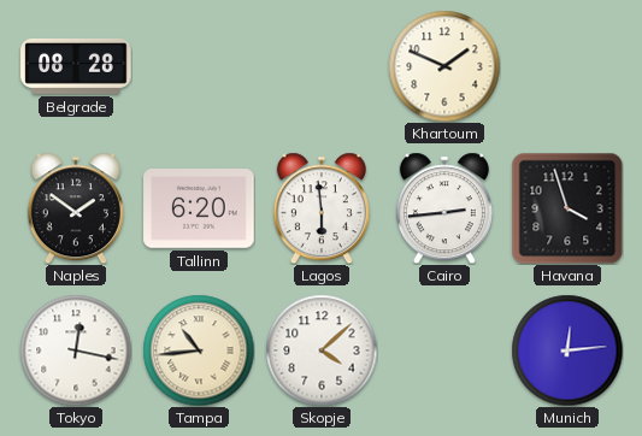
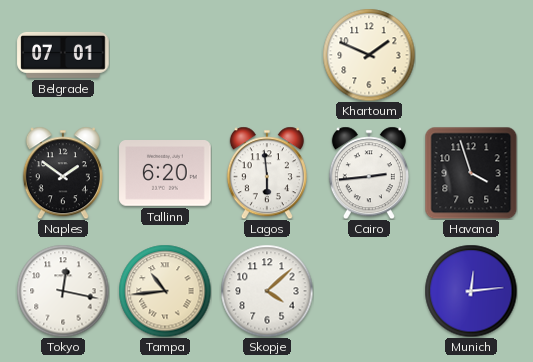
Belgrade: 08:28 -> 07:01
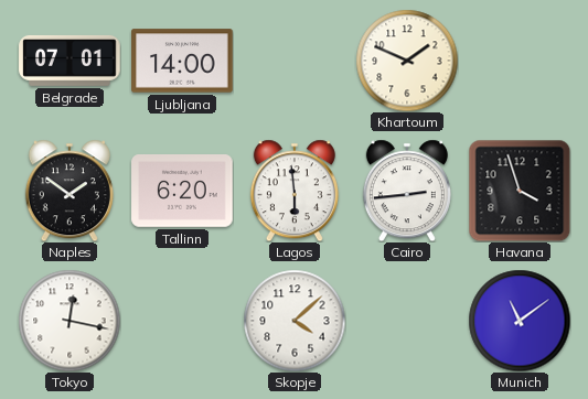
Ljubljana: none -> 14:00
Tampa: 10:44 -> none
Munich: 12:14 -> 11:09
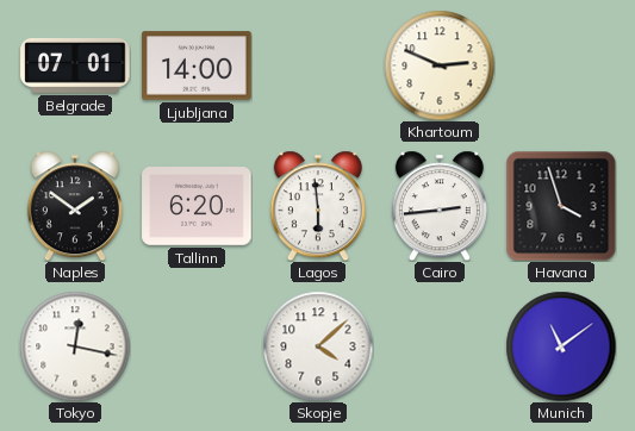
Khartoum: 1:49 -> 2:49
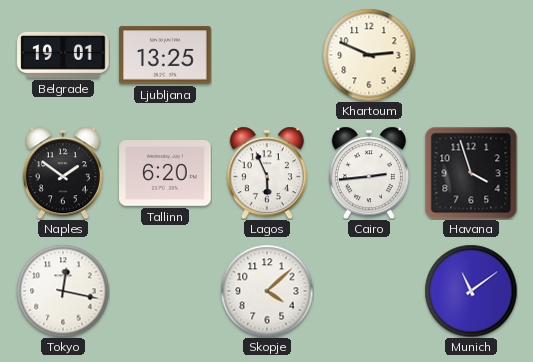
Belgrade: 07:01 -> 19:01
Ljubljana: 14:00 -> 13:25
Lagos: 5:59 -> 5:56
